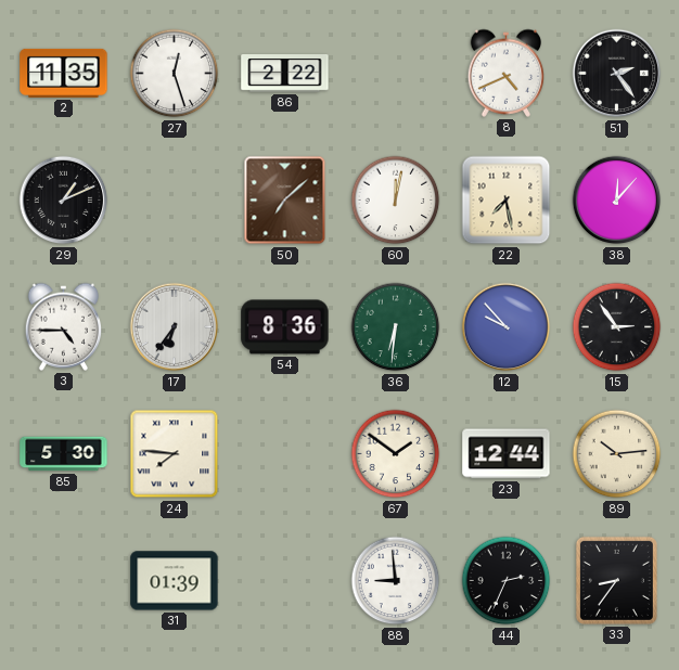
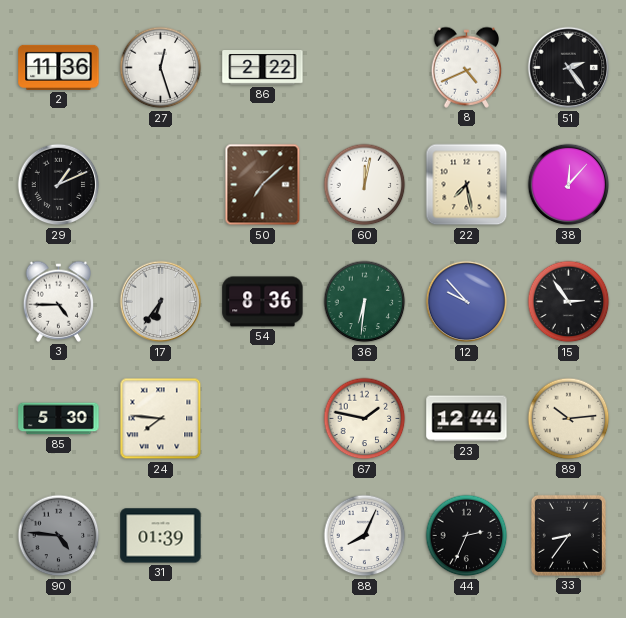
2: 11:35 -> 11:36
67: 1:51 -> 1:47
90: none -> 4:46
88: 8:59 -> 8:04
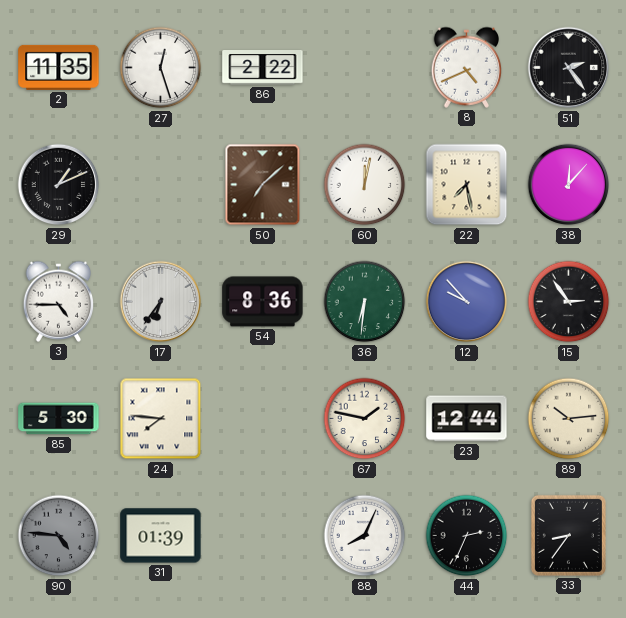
2: 11:36 -> 11:35
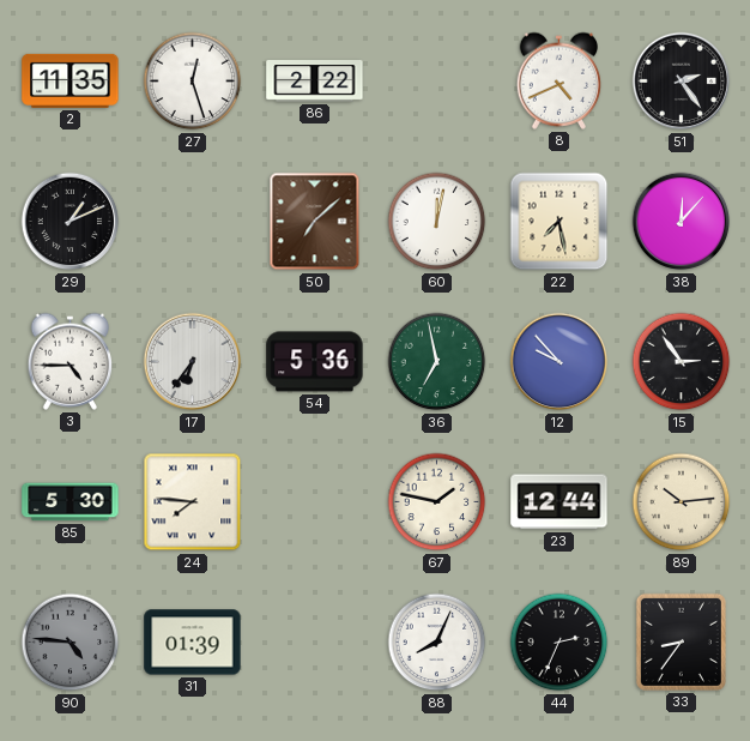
54: 8:36 -> 5:36
36: 6:31 -> 6:58
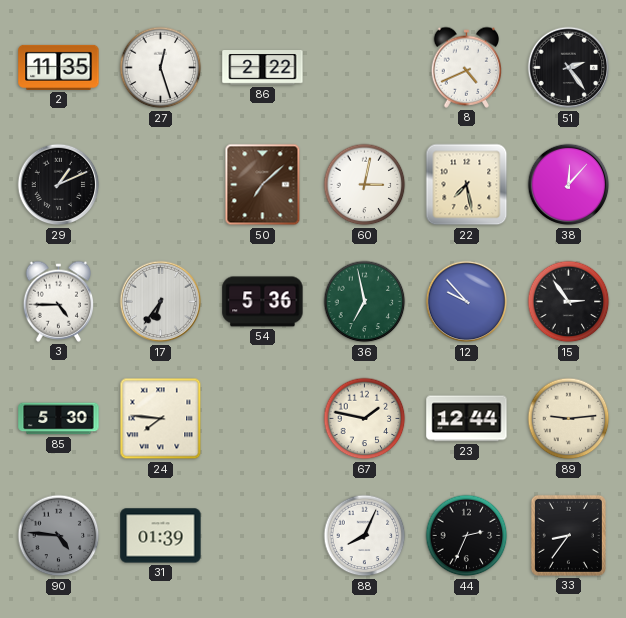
60: 12:02 -> 3:02
89: 10:14 -> 9:14
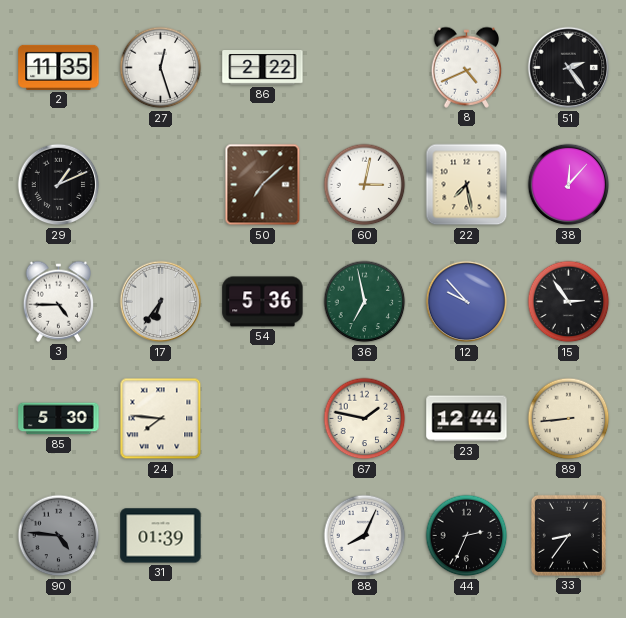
89: 9:14 -> 8:44
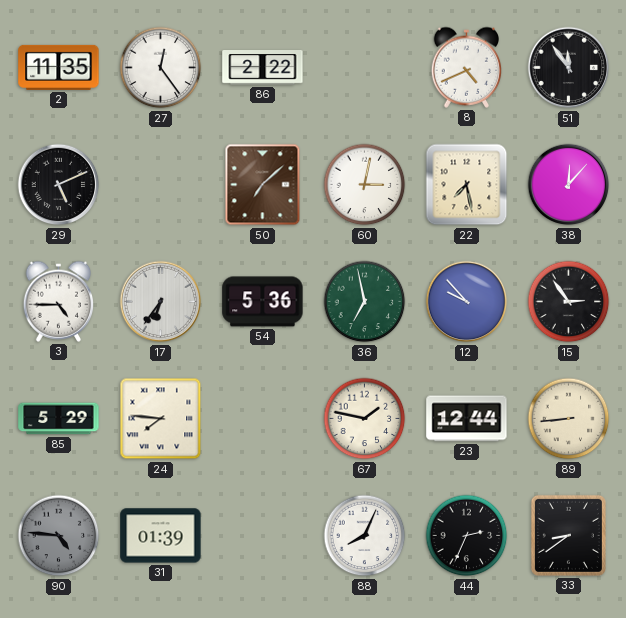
27: 12:27 -> 12:24
51: 2:24 -> 11:54
29: 1:11 -> 5:11
85: 5:30 -> 5:29
33: 8:36 -> 8:39
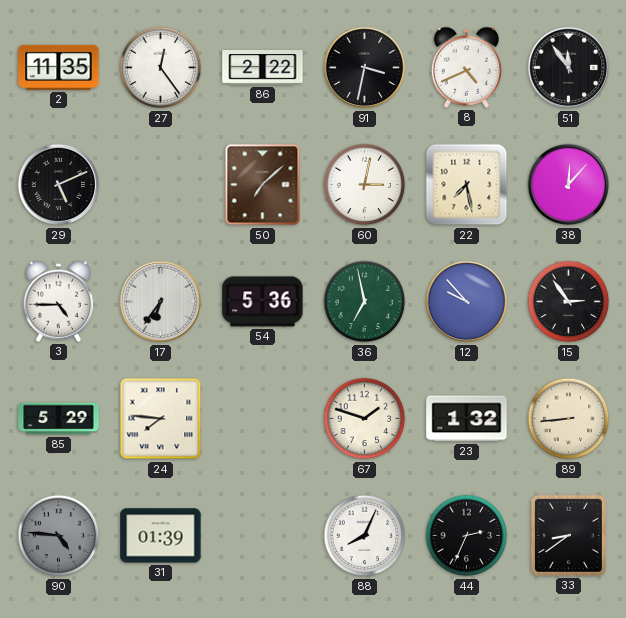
91: none -> 3:32
67: 1:47 -> 1:48
23: 12:44 -> 1:32
